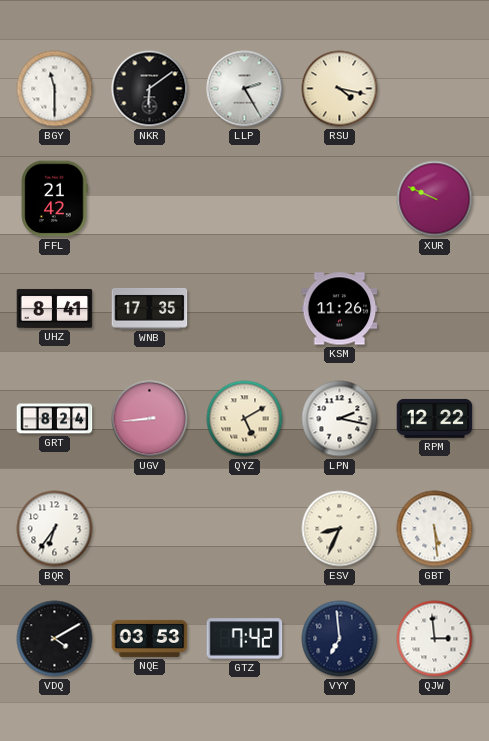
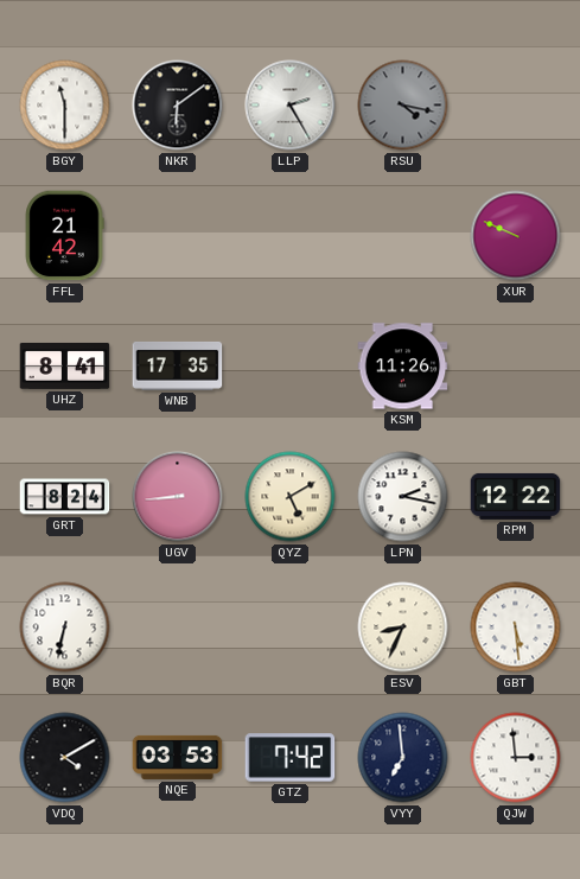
RSU dial: cream -> grey
BQR: 6:36 -> 6:32
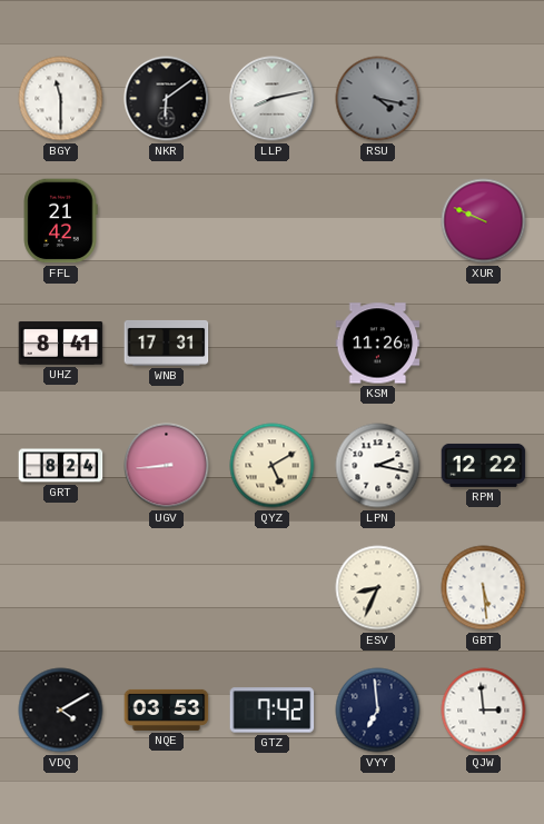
LLP: 2:25 -> 8:13
WNB: 17:35 -> 17:31
BQR: 6:32 -> none
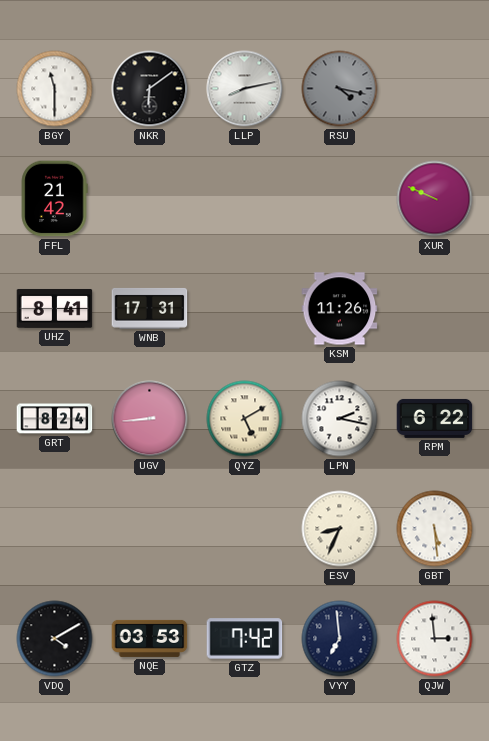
RPM: 12:22 -> 6:22
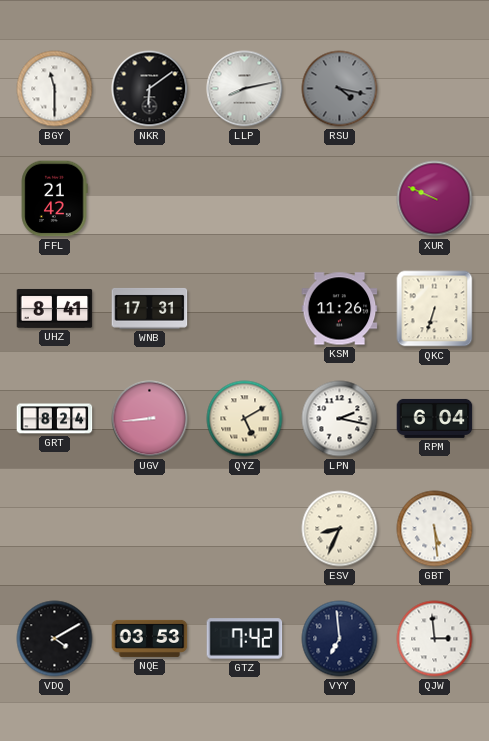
QKC: none -> 6:33
RPM: 6:22 -> 6:04
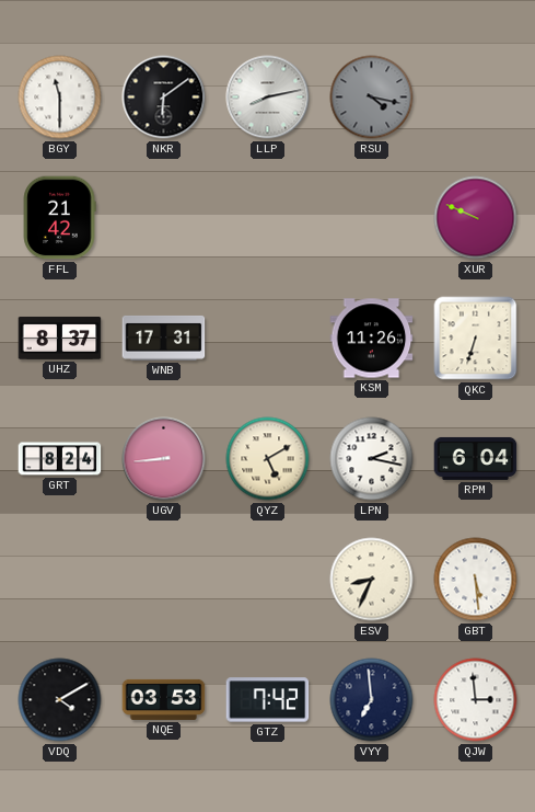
UHZ: 8:41 -> 8:37
